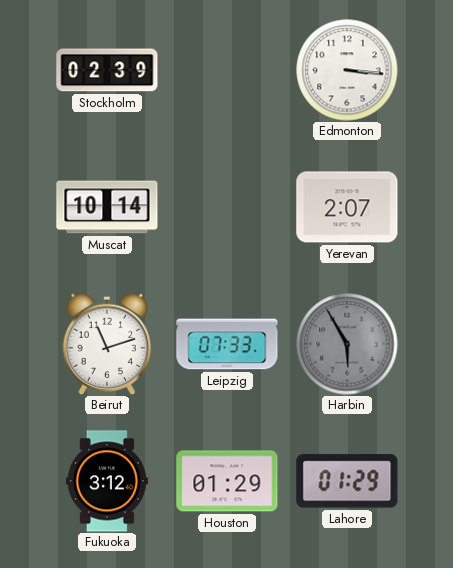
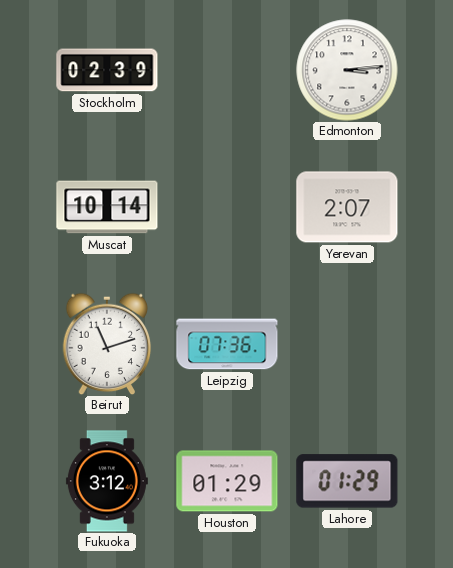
Edmonton: 3:16 -> 3:14
Leipzig: 07:33 -> 07:36
Harbin: 5:55 -> none
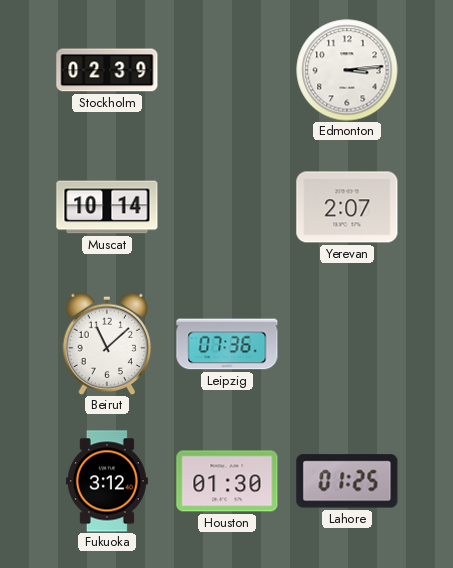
Beirut: 11:12 -> 11:08
Houston: 01:29 -> 01:30
Lahore: 01:29 -> 01:25
